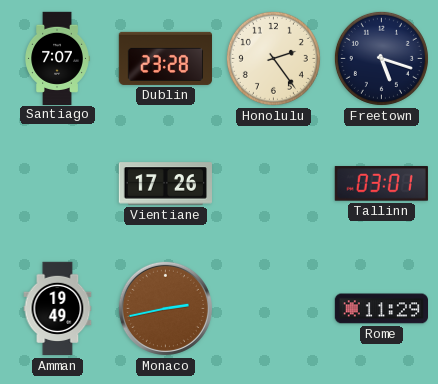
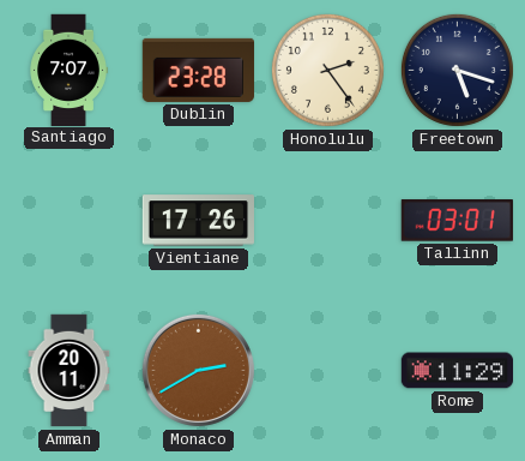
Amman: 19:49 -> 20:11
Monaco: 2:43 -> 2:40
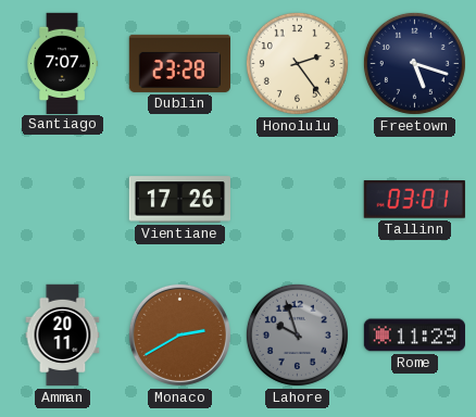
Lahore: none -> 9:57
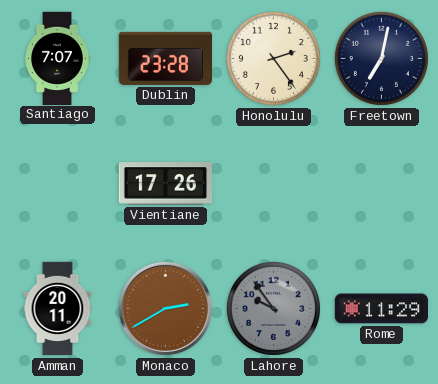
Freetown: 5:18 -> 7:02
Tallinn: 03:01 -> none
Lahore: 9:57 -> 9:54
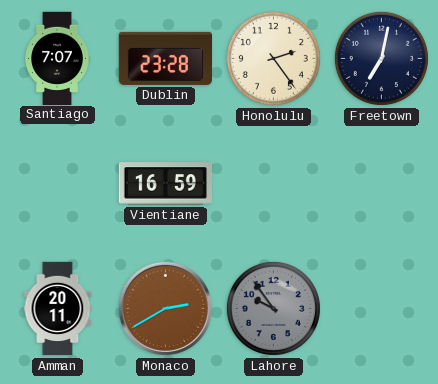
Vientiane: 17:26 -> 16:59
Rome: 11:29 -> none
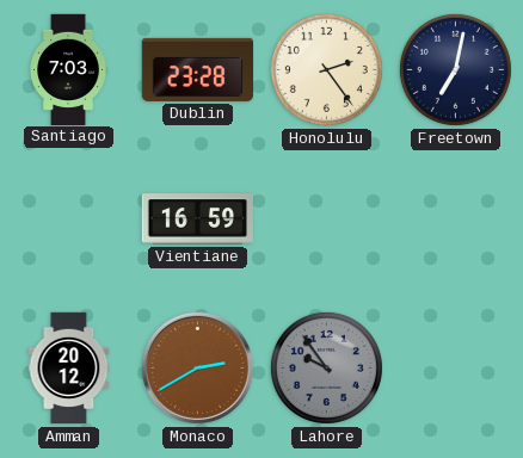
Santiago: 7:07 -> 7:03
Amman: 20:11 -> 20:12
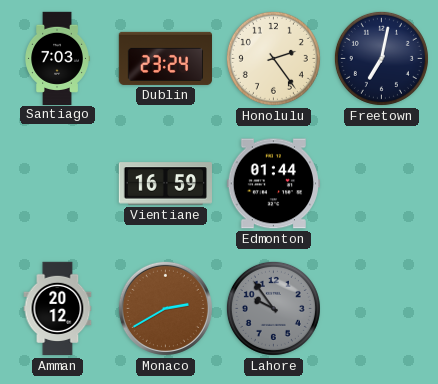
Dublin: 23:28 -> 23:24
Edmonton: none -> 01:44
